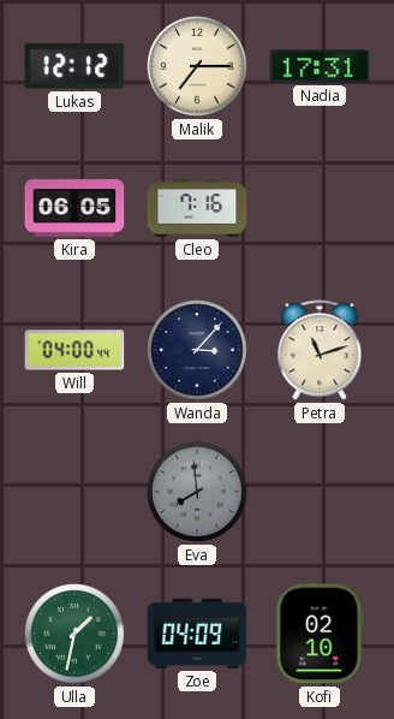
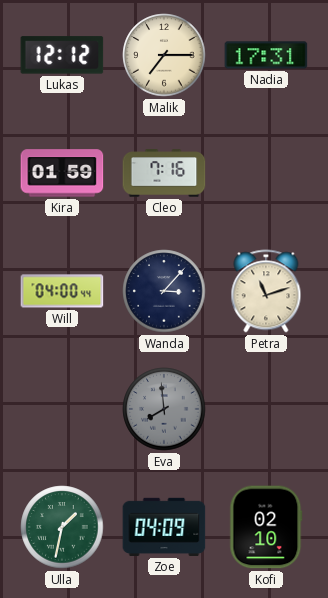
Kira: 06:05 -> 01:59
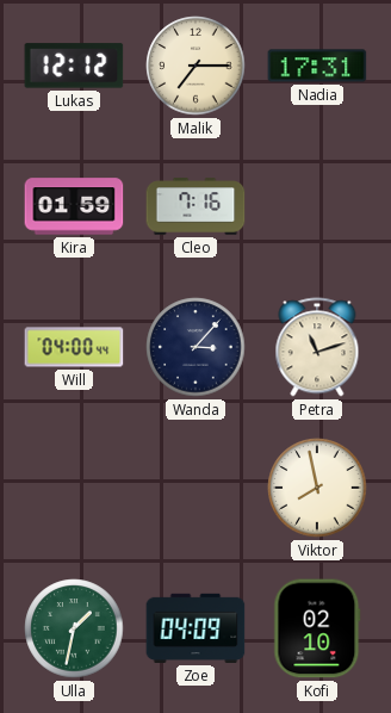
Eva: 7:59 -> none
Viktor: none -> 7:58
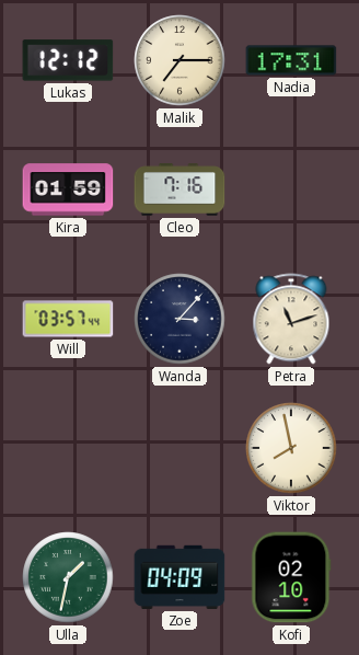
Will: 04:00 -> 03:57
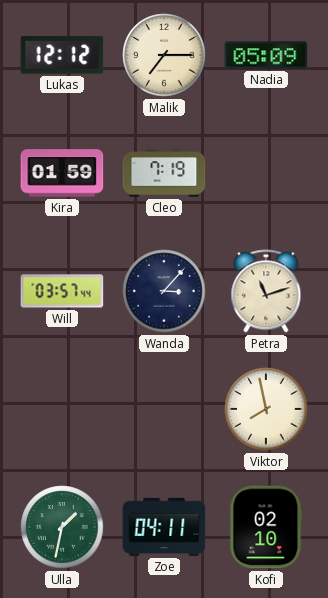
Nadia: 17:31 -> 05:09
Cleo: 7:16 -> 7:19
Zoe: 04:09 -> 04:11
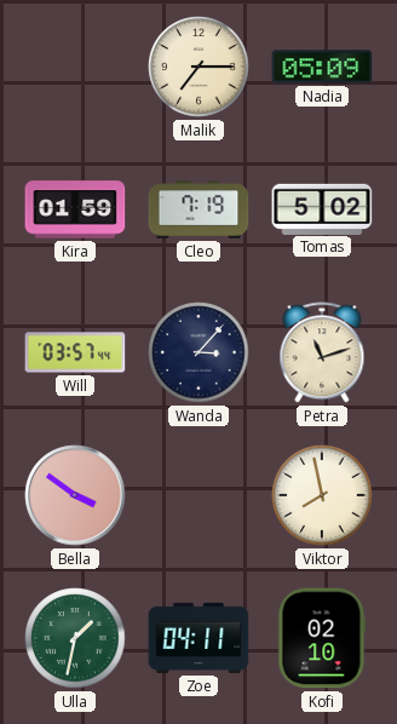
Lukas: 12:12 -> none
Tomas: none -> 5:02
Bella: none -> 3:51
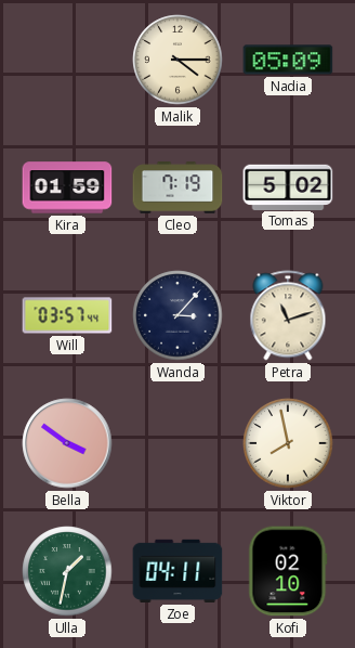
Malik: 7:15 -> 4:15
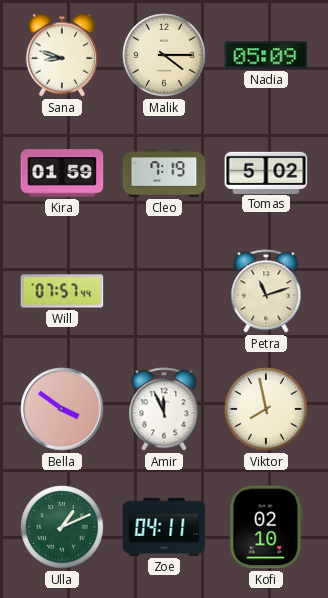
Sana: none -> 8:48
Will: 03:57 -> 07:57
Wanda: 3:07 -> none
Amir: none -> 11:56
Ulla: 1:32 -> 1:11
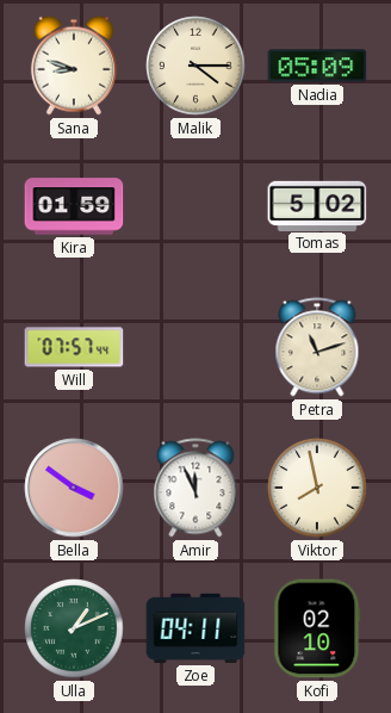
Cleo: 7:19 -> none
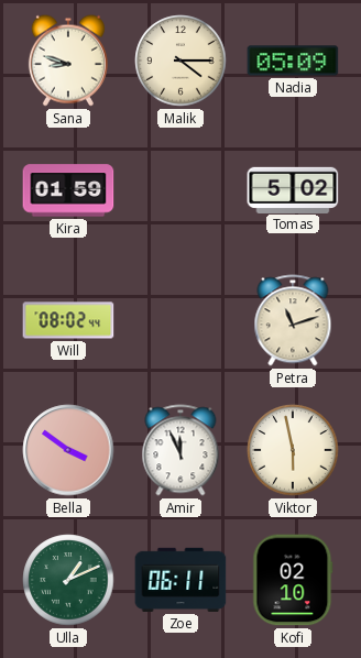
Will: 07:57 -> 08:02
Viktor: 7:58 -> 5:58
Zoe: 04:11 -> 06:11
